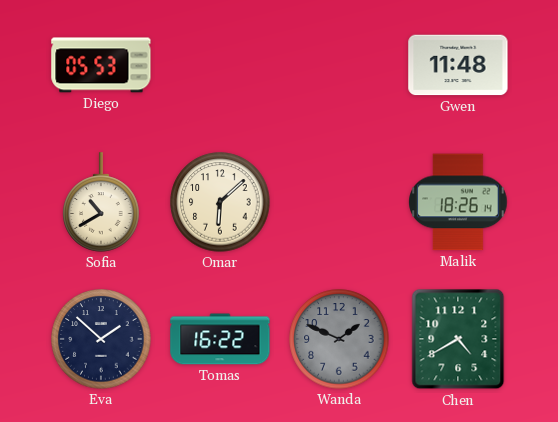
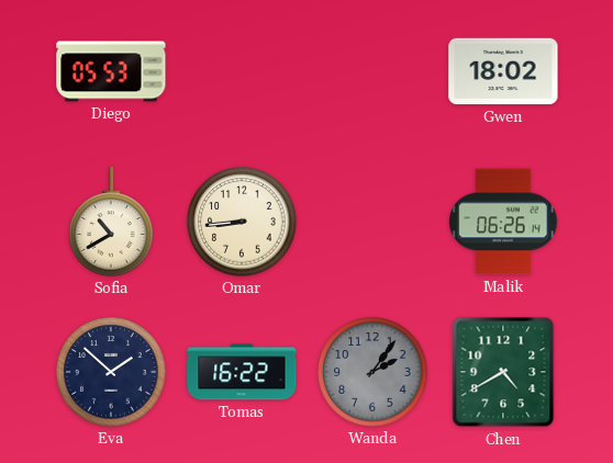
Gwen: 11:48 -> 18:02
Omar: 6:08 -> 8:44
Malik: 18:26 -> 06:26
Wanda: 1:49 -> 2:06
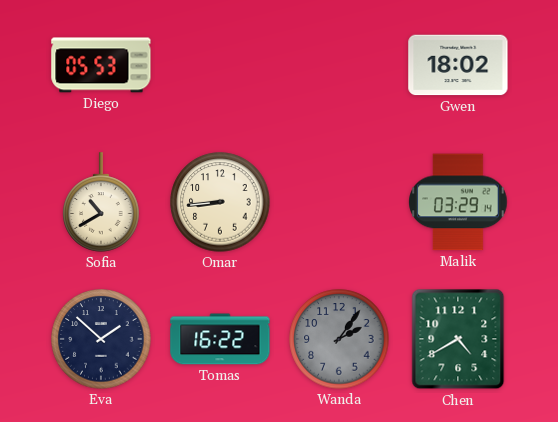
Malik: 06:26 -> 03:29
